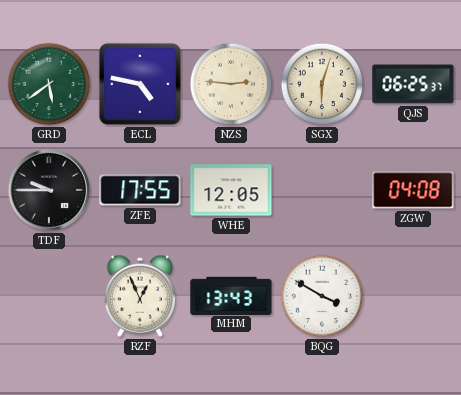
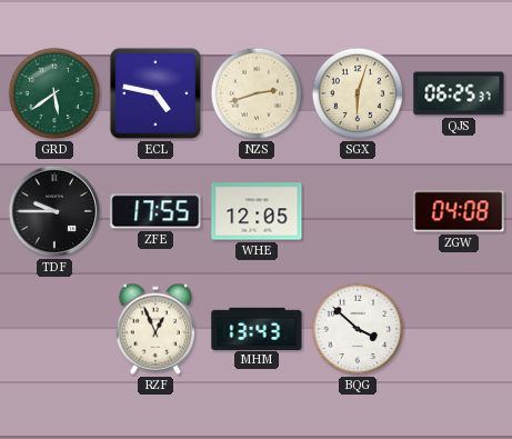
NZS: 2:46 -> 2:42
BQG: 3:50 -> 3:52
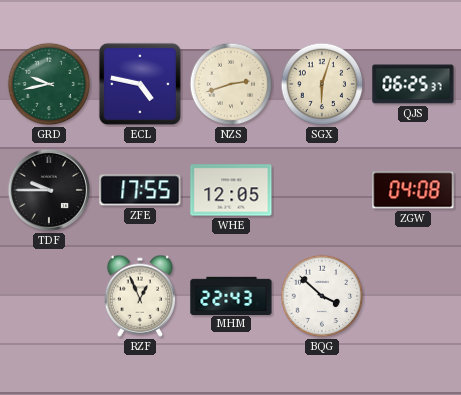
GRD: 5:39 -> 9:43
MHM: 13:43 -> 22:43
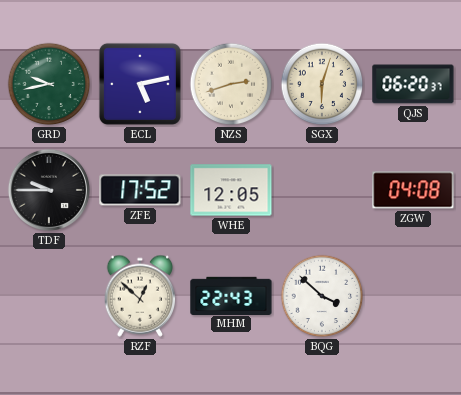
ECL: 4:47 -> 5:13
QJS: 06:25 -> 06:20
ZFE: 17:55 -> 17:52
RZF: 12:56 -> 12:52
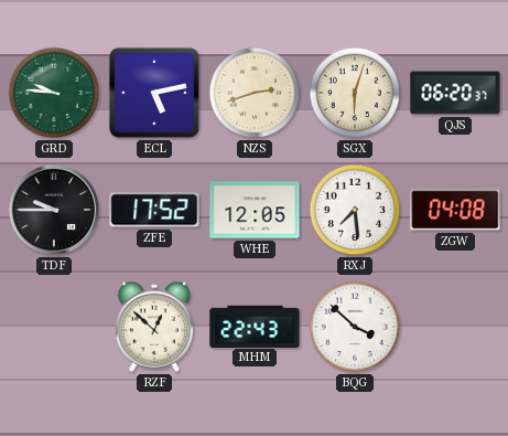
GRD: 9:43 -> 9:46
RXJ: none -> 7:29
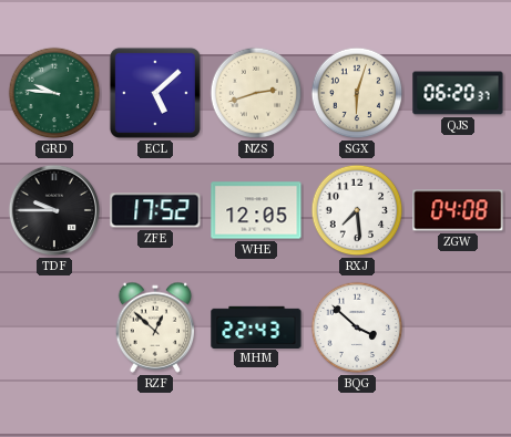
ECL: 5:13 -> 5:08
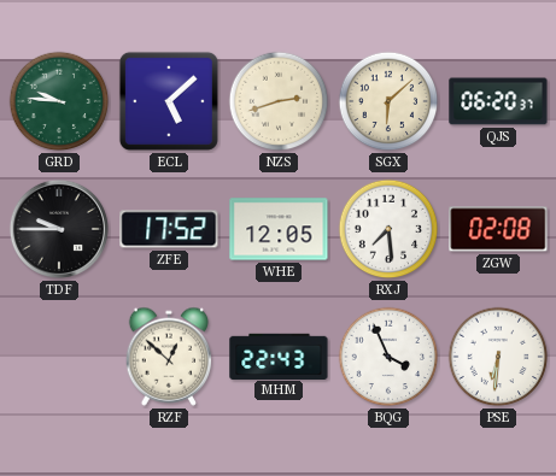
SGX: 6:03 -> 6:08
ZGW: 04:08 -> 02:08
BQG: 3:52 -> 3:56
PSE: none -> 6:31
